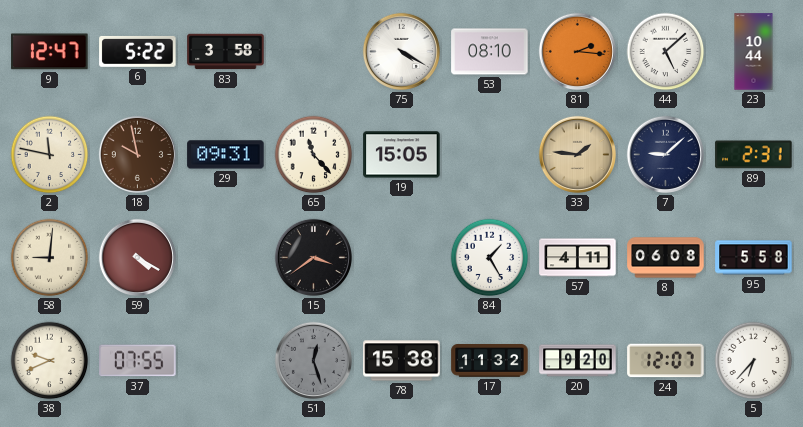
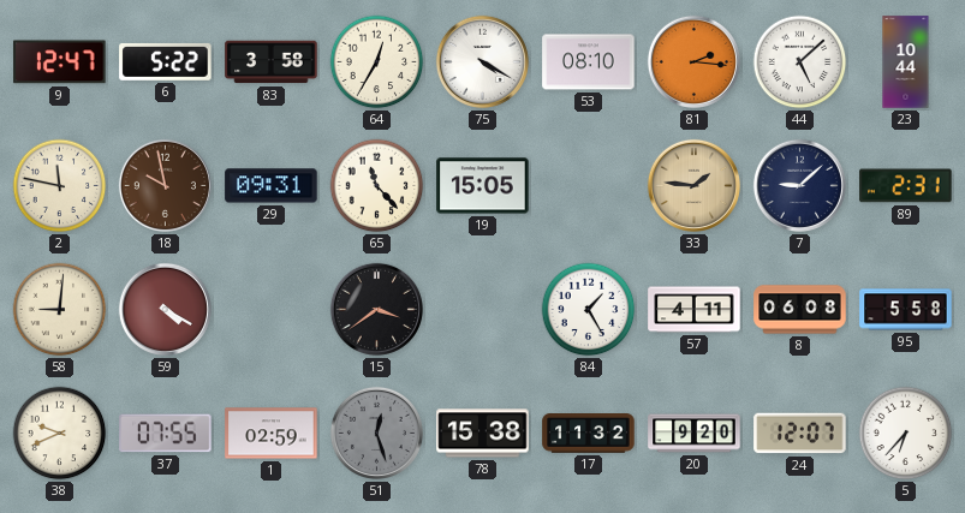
64: none -> 12:35
1: none -> 02:59
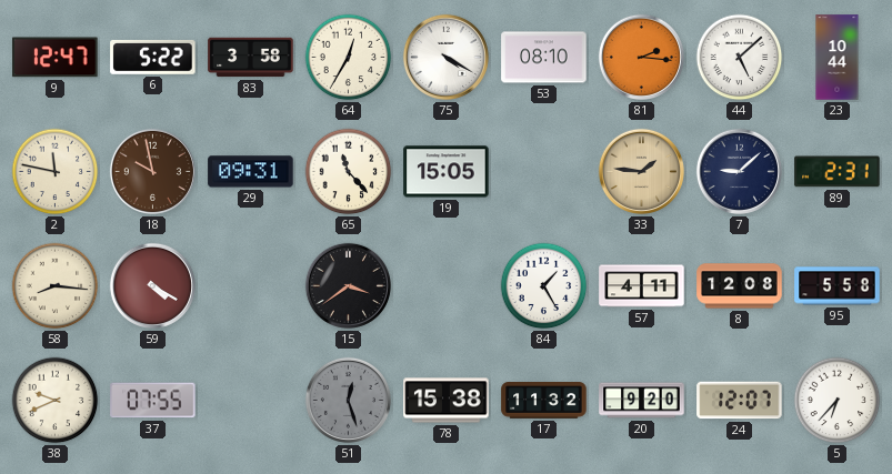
58: 9:01 -> 8:16
8: 06:08 -> 12:08
1: 02:59 -> none
